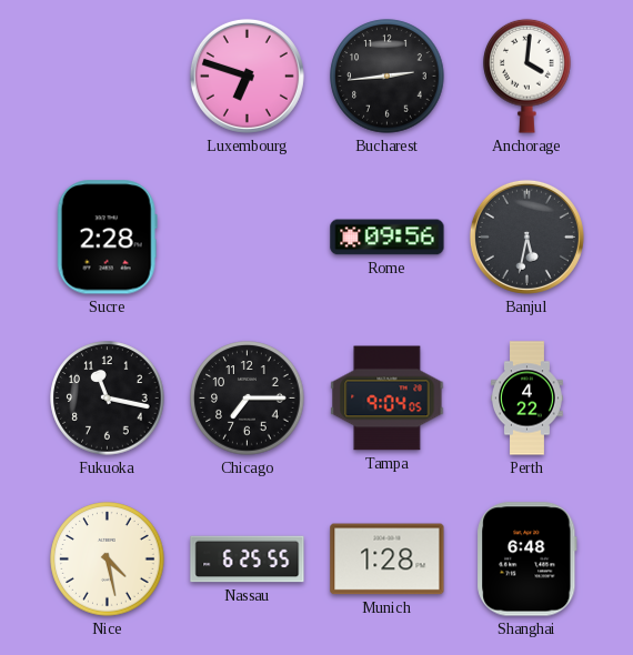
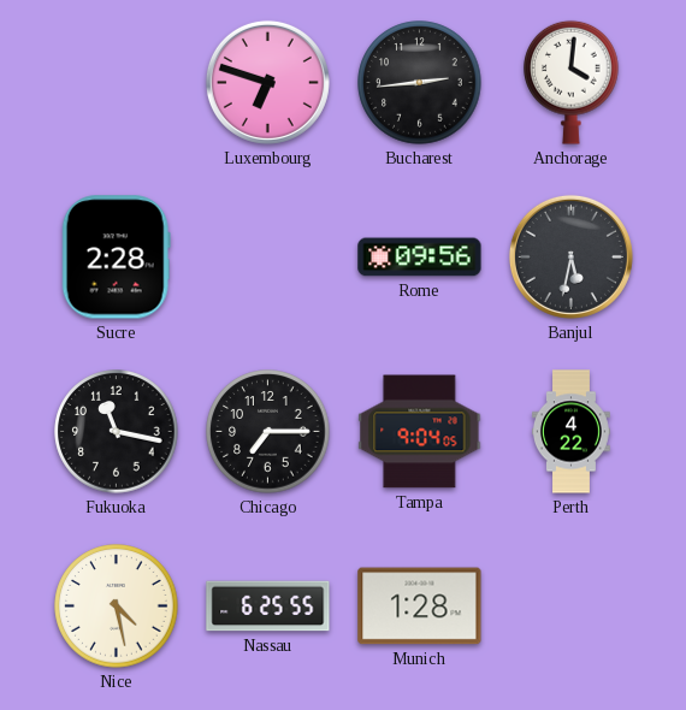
Shanghai: 6:48 -> none
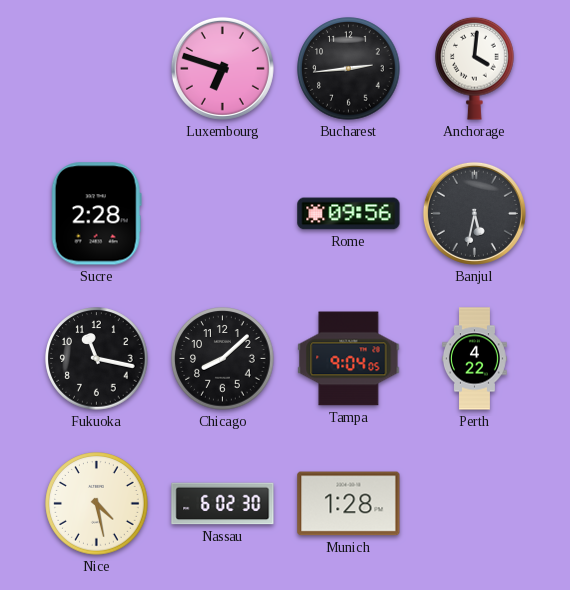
Chicago: 7:15 -> 8:08
Nassau: 6:25 -> 6:02
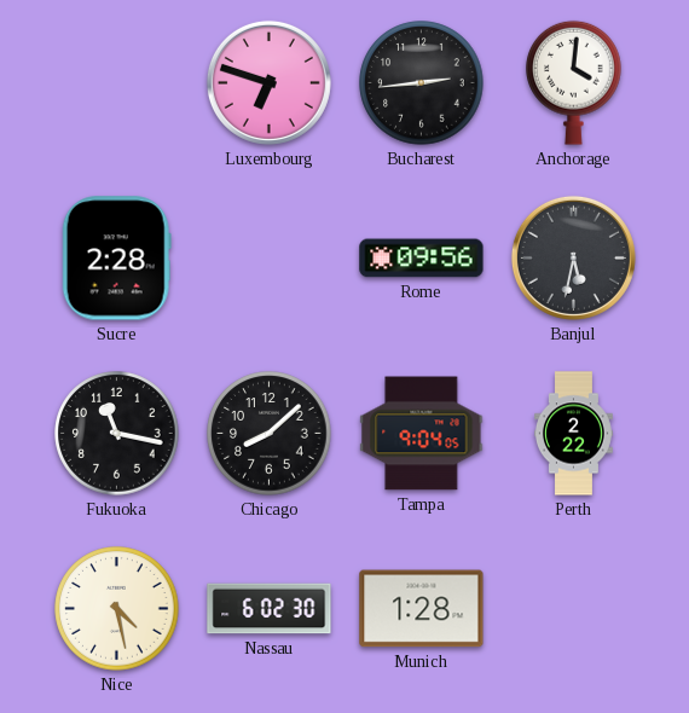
Perth: 4:22 -> 2:22
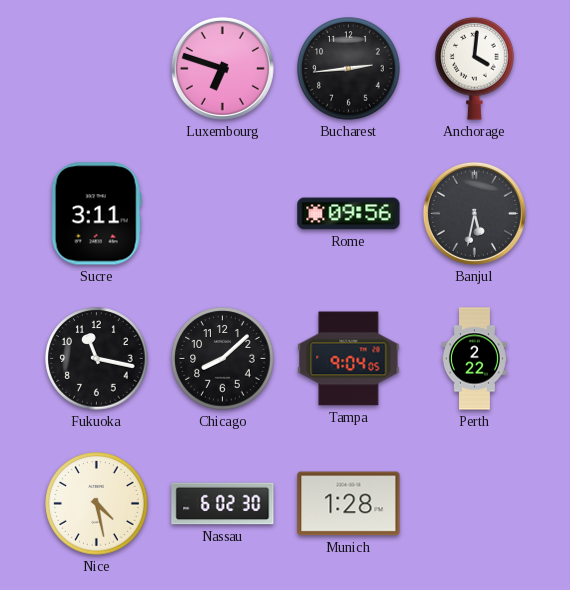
Sucre: 2:28 -> 3:11
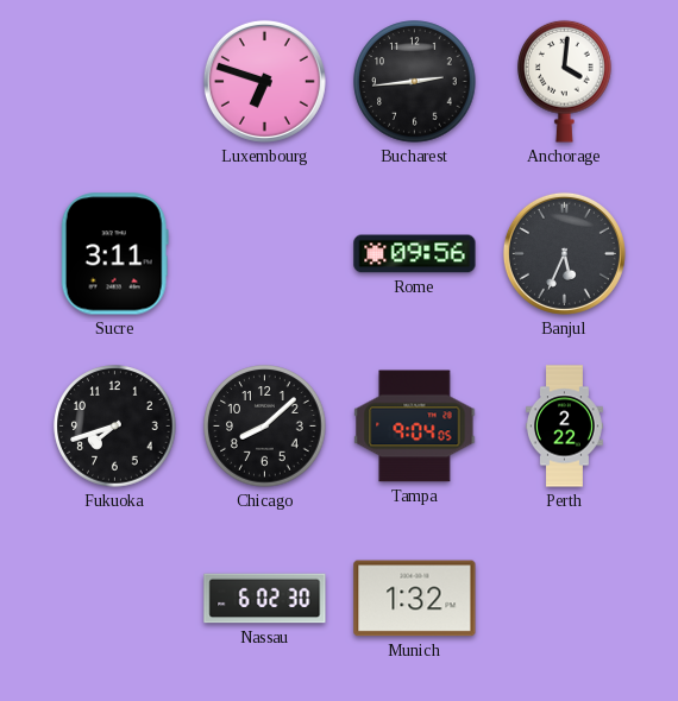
Banjul: 5:32 -> 5:34
Fukuoka: 11:17 -> 7:42
Nice: 4:28 -> none
Munich: 1:28 -> 1:32
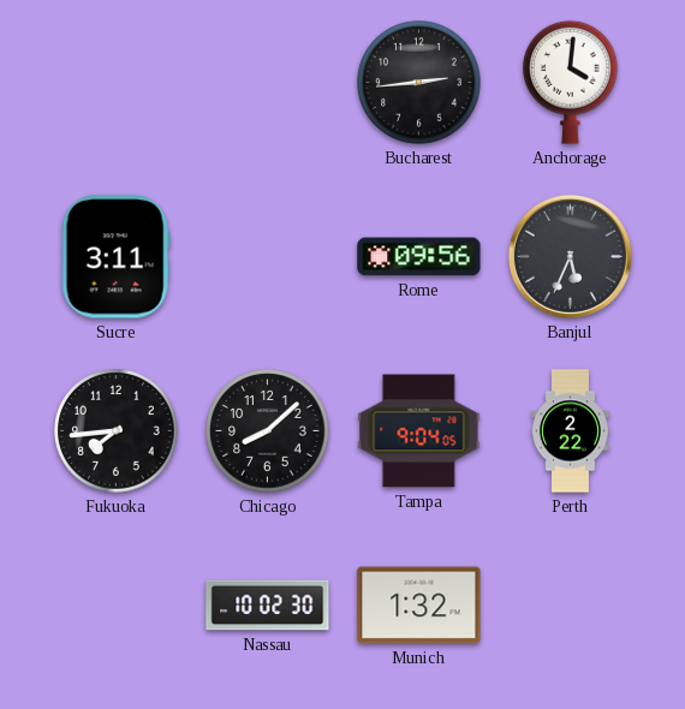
Luxembourg: 6:48 -> none
Fukuoka: 7:42 -> 7:44
Nassau: 6:02 -> 10:02
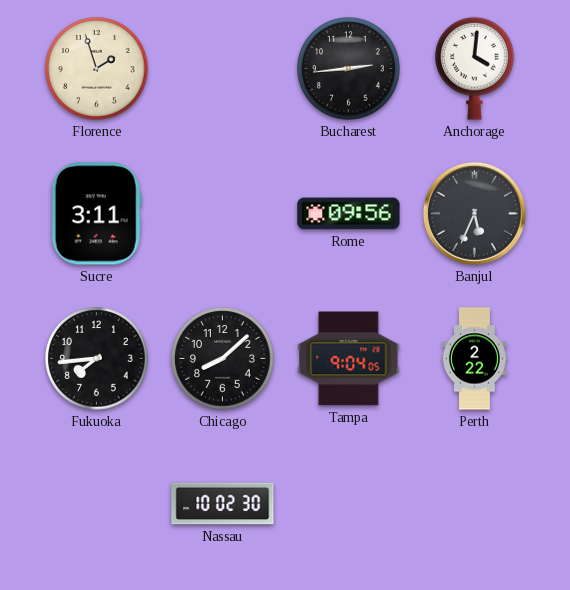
Florence: none -> 1:57
Munich: 1:32 -> none
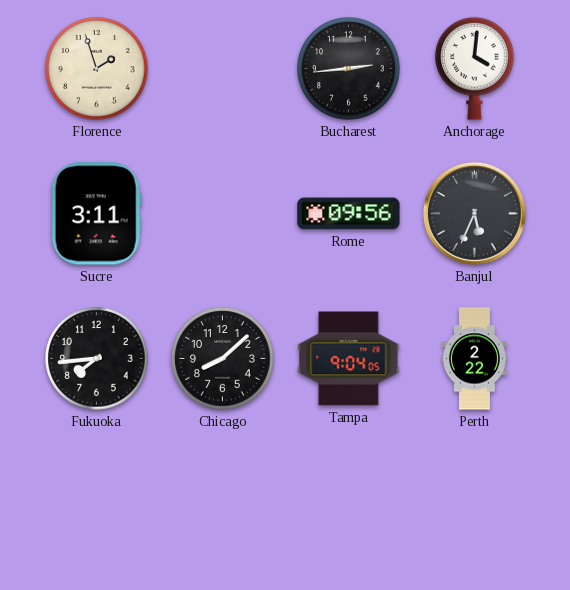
Nassau: 10:02 -> none
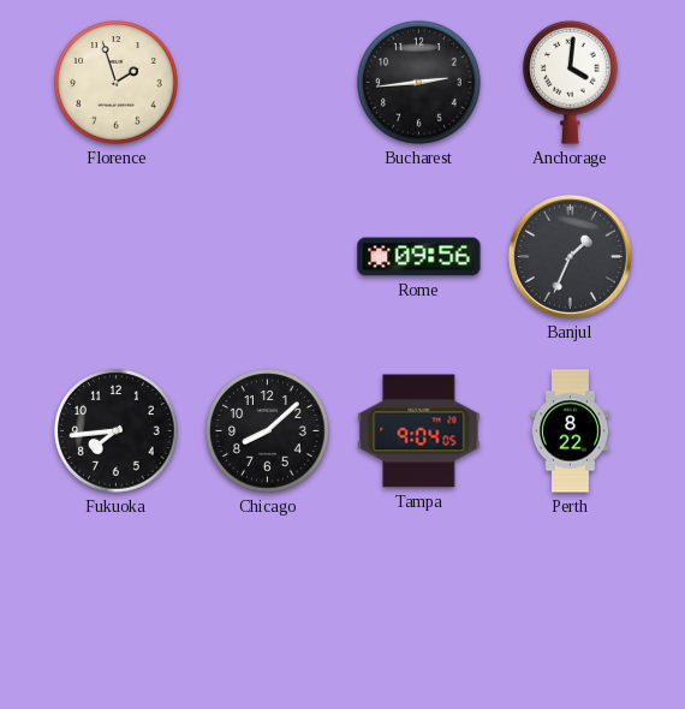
Sucre: 3:11 -> none
Banjul: 5:34 -> 1:34
Perth: 2:22 -> 8:22
